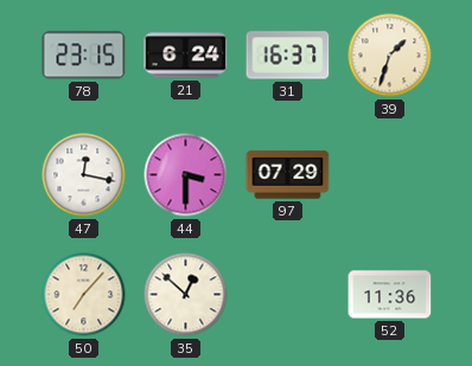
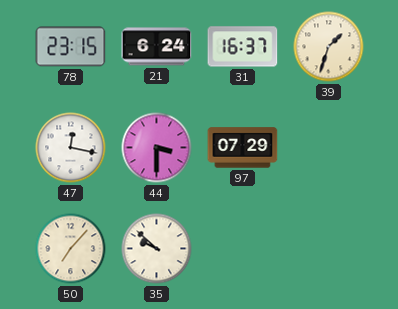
35: 12:52 -> 9:52
52: 11:36 -> none
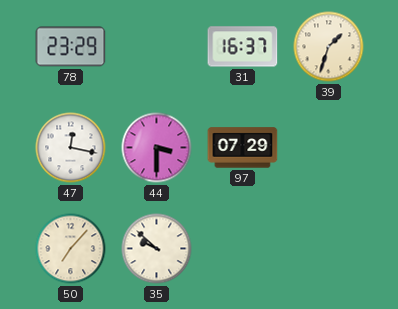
78: 23:15 -> 23:29
21: 6:24 -> none
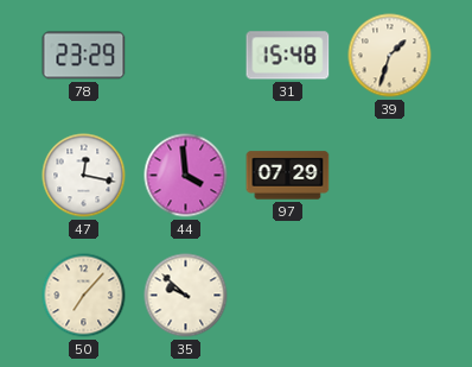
31: 16:37 -> 15:48
44: 3:30 -> 3:59
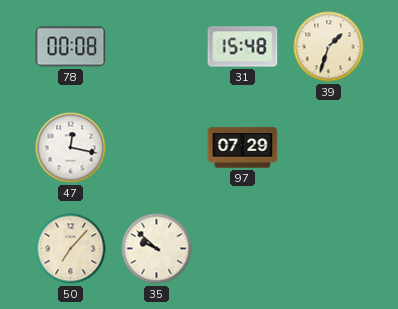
78: 23:29 -> 00:08
44: 3:59 -> none
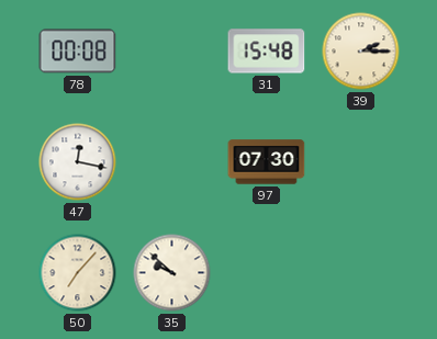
39: 1:33 -> 2:15
97: 07:29 -> 07:30
